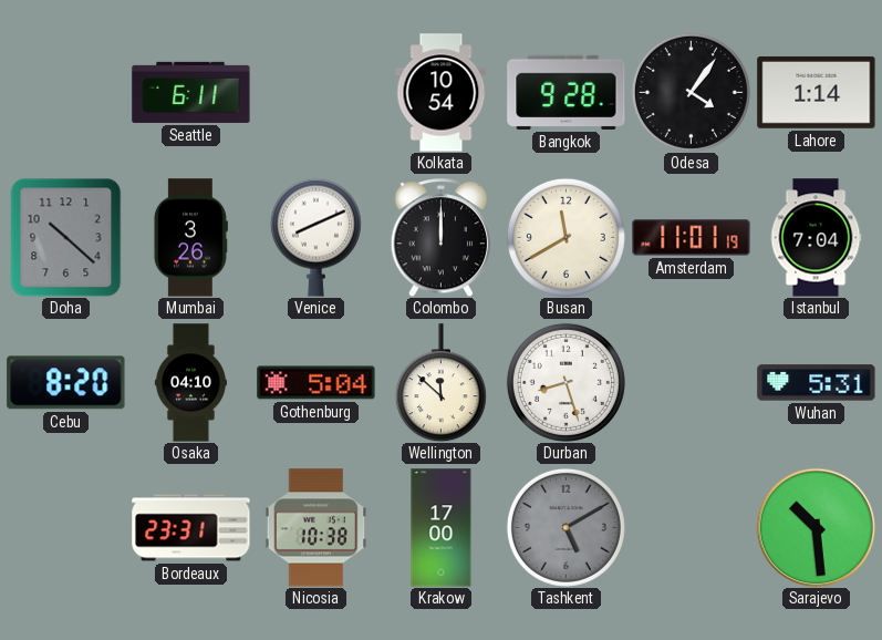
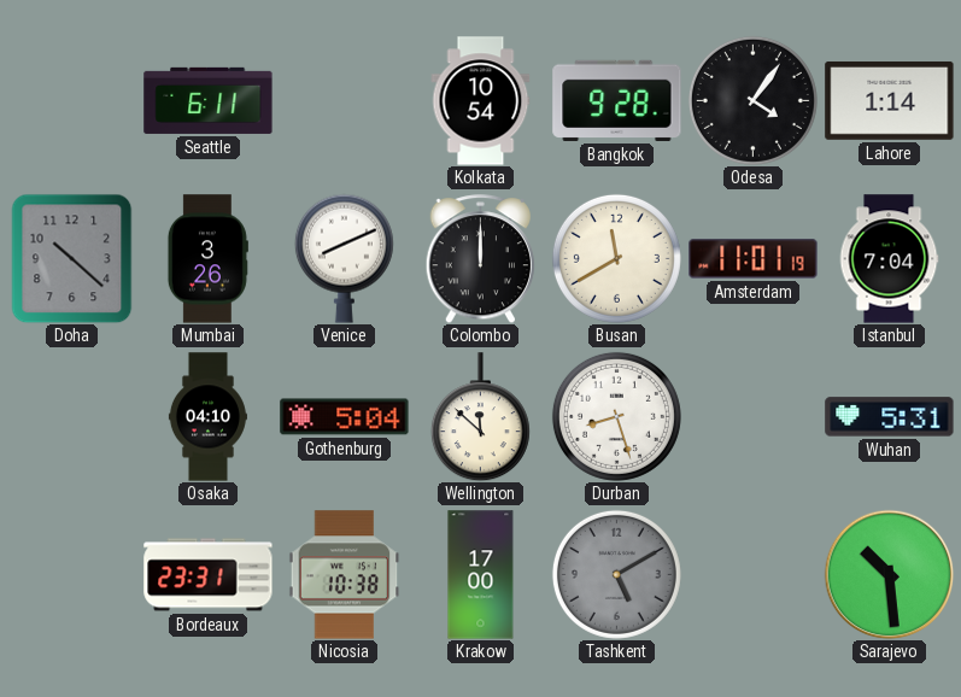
Cebu: 8:20 -> none
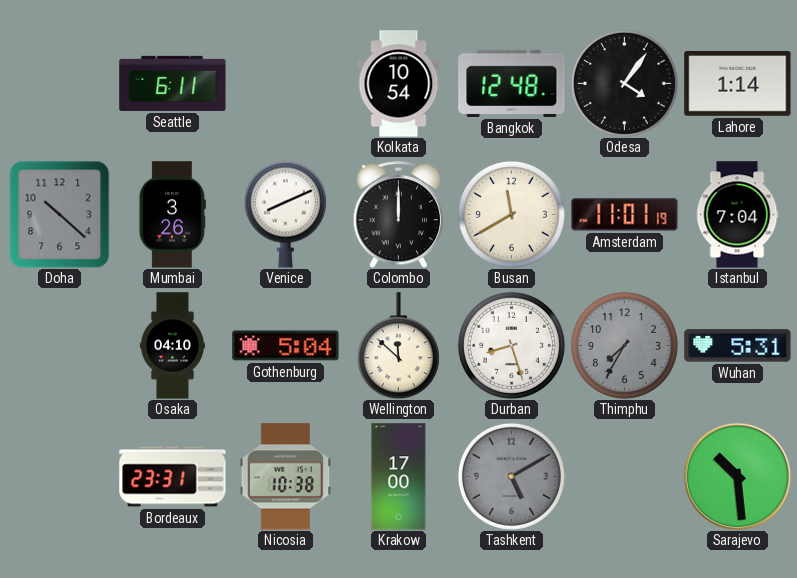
Bangkok: 9:28 -> 12:48
Thimphu: none -> 7:35
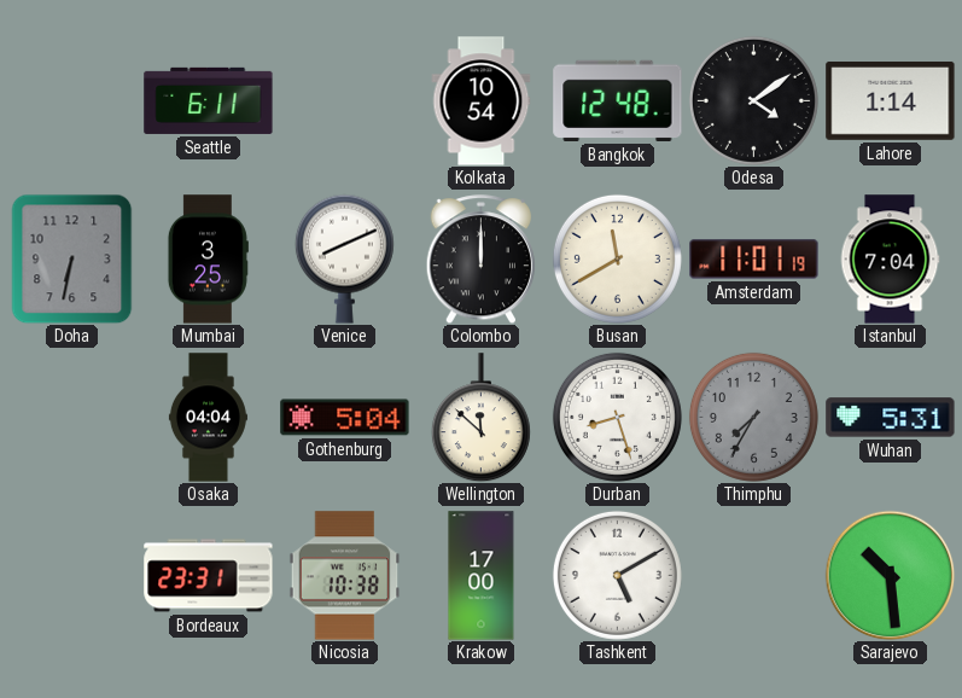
Odesa: 4:06 -> 4:09
Doha: 10:22 -> 6:32
Mumbai: 3:26 -> 3:25
Osaka: 04:10 -> 04:04
Tashkent dial: grey -> white
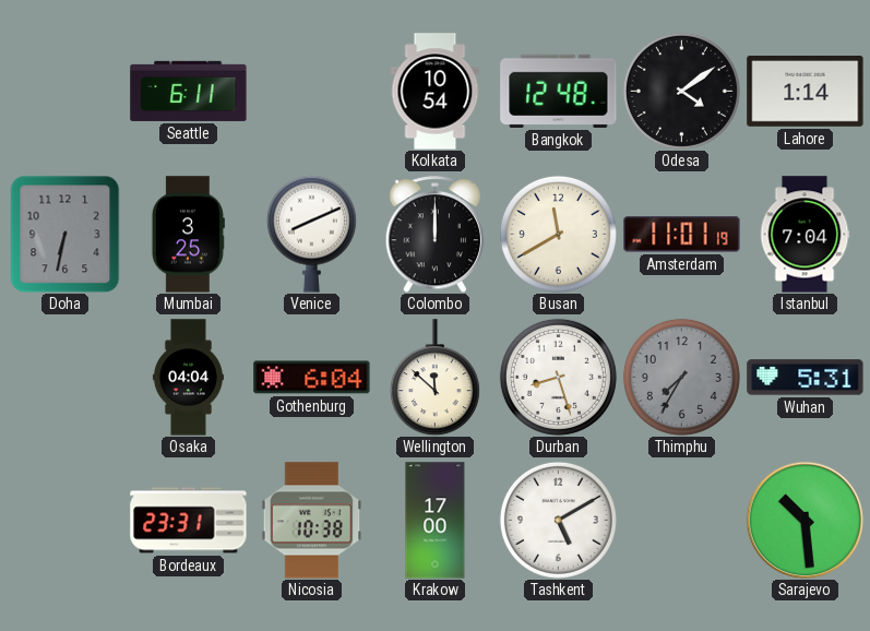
Gothenburg: 5:04 -> 6:04
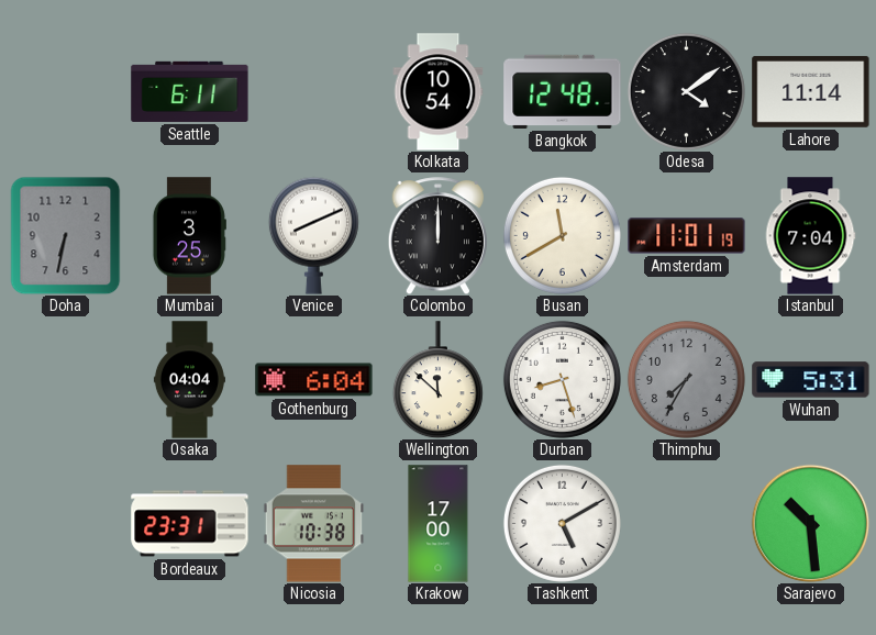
Lahore: 1:14 -> 11:14
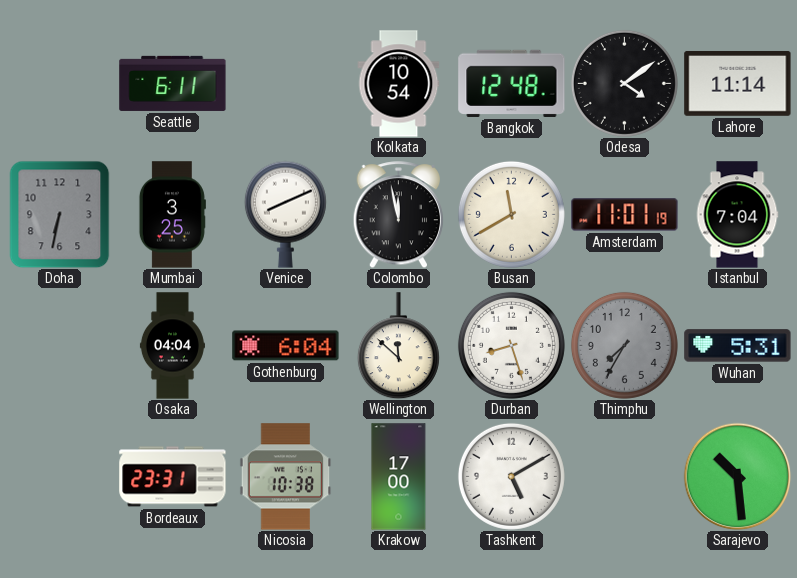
Colombo: 12:00 -> 11:58
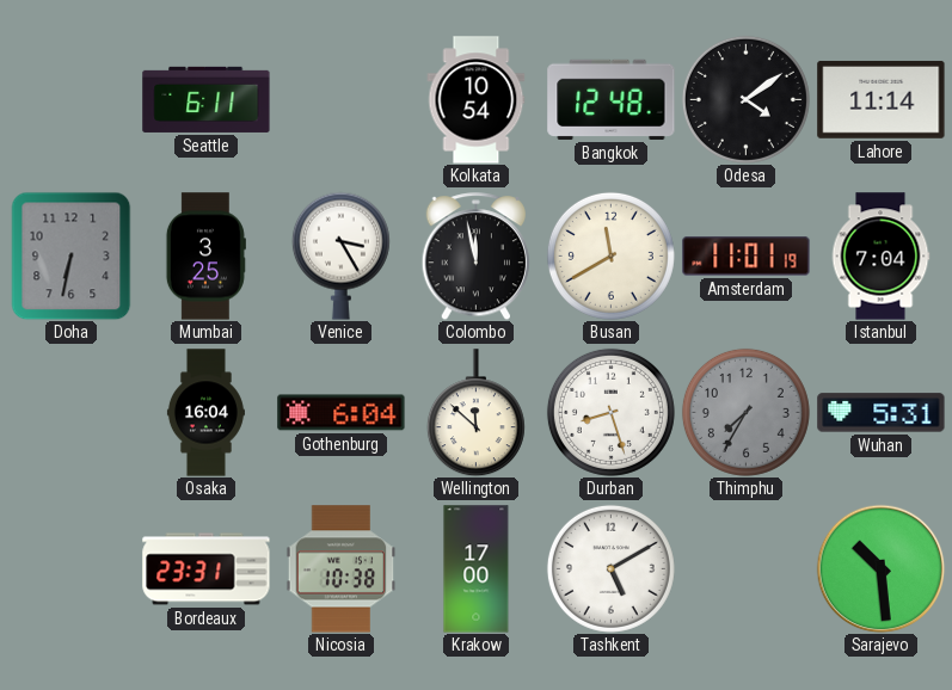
Venice: 8:11 -> 3:25
Osaka: 04:04 -> 16:04
